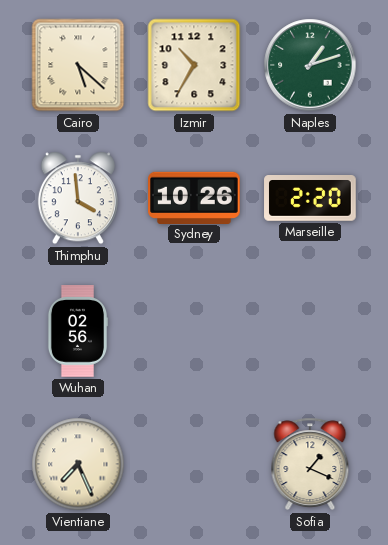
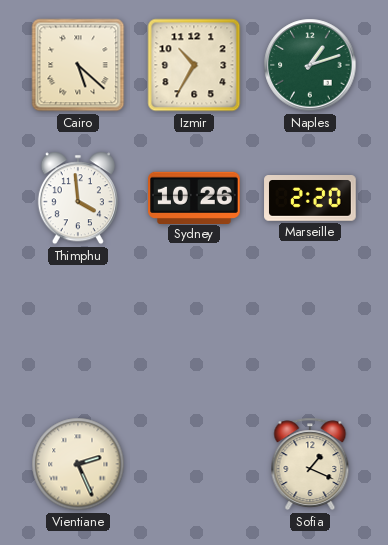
Wuhan: 02:56 -> none
Vientiane: 7:26 -> 2:26
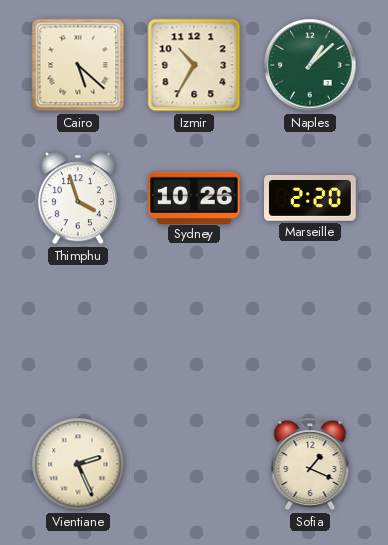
Naples: 1:12 -> 1:08
Thimphu: 3:59 -> 3:57
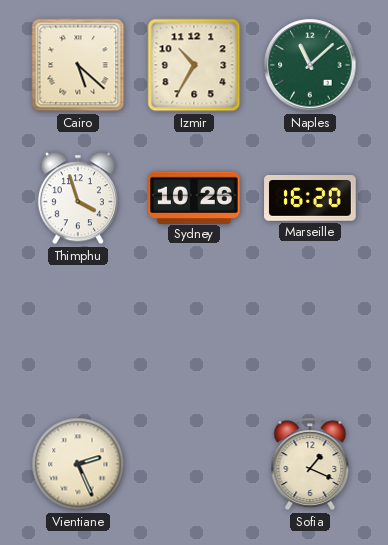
Naples: 1:08 -> 11:08
Marseille: 2:20 -> 16:20
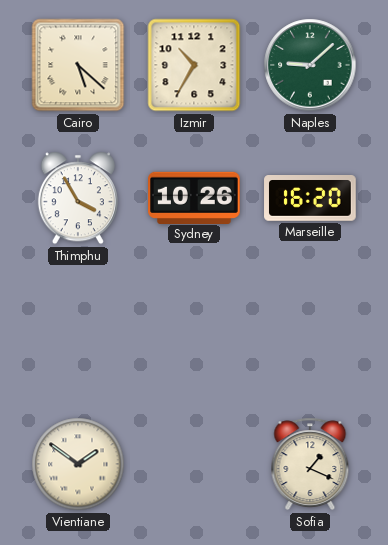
Naples: 11:08 -> 9:08
Thimphu: 3:57 -> 3:55
Vientiane: 2:26 -> 1:51
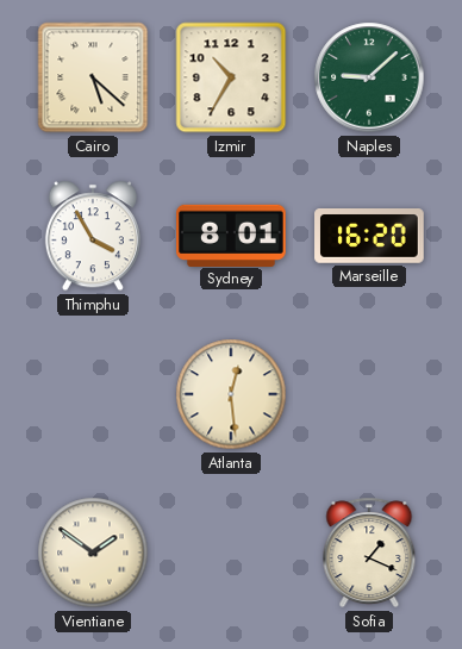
Sydney: 10:26 -> 8:01
Atlanta: none -> 12:29
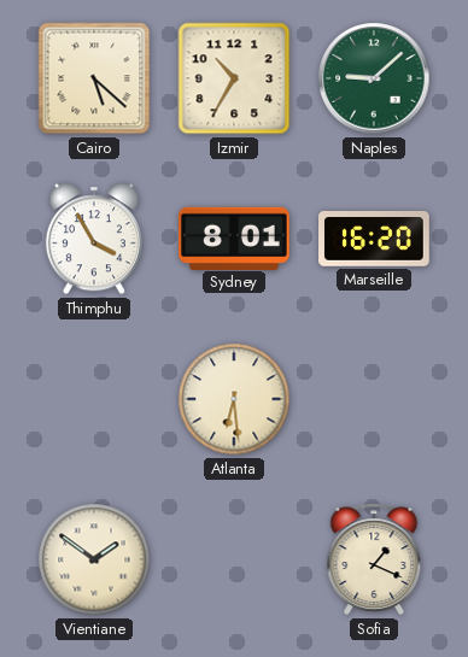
Atlanta: 12:29 -> 6:29
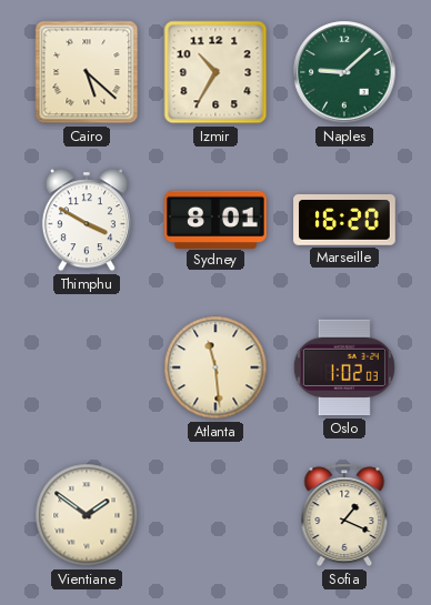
Thimphu: 3:55 -> 3:50
Atlanta: 6:29 -> 11:29
Oslo: none -> 1:02
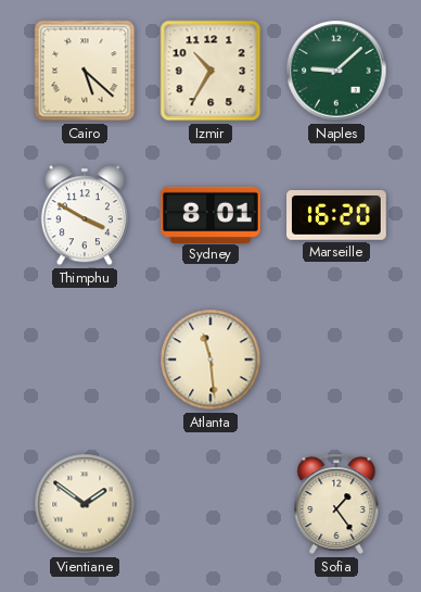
Oslo: 1:02 -> none
Sofia: 1:19 -> 1:24
